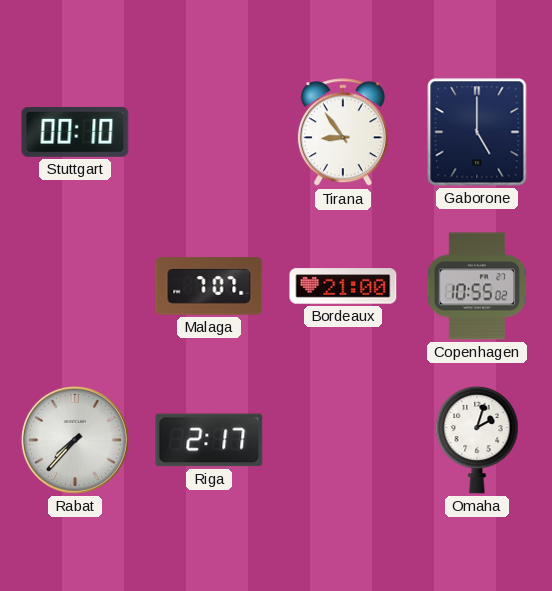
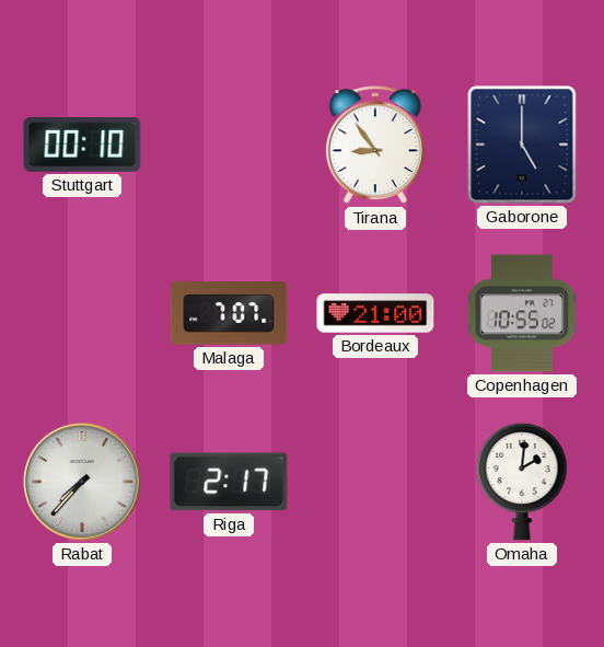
Omaha: 2:03 -> 2:01
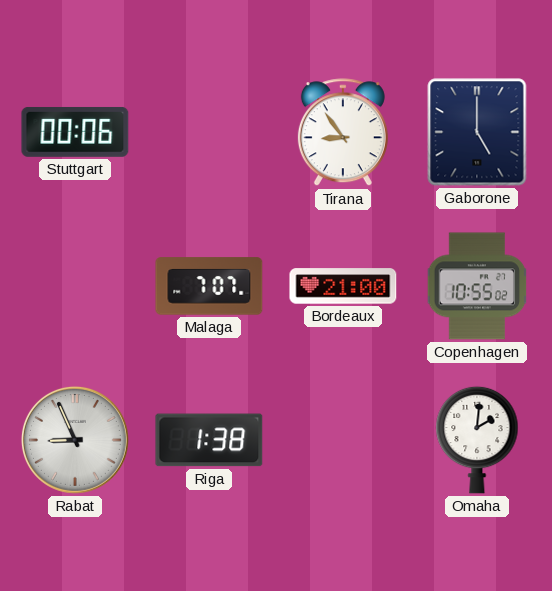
Stuttgart: 00:10 -> 00:06
Rabat: 7:37 -> 8:56
Riga: 2:17 -> 1:38
